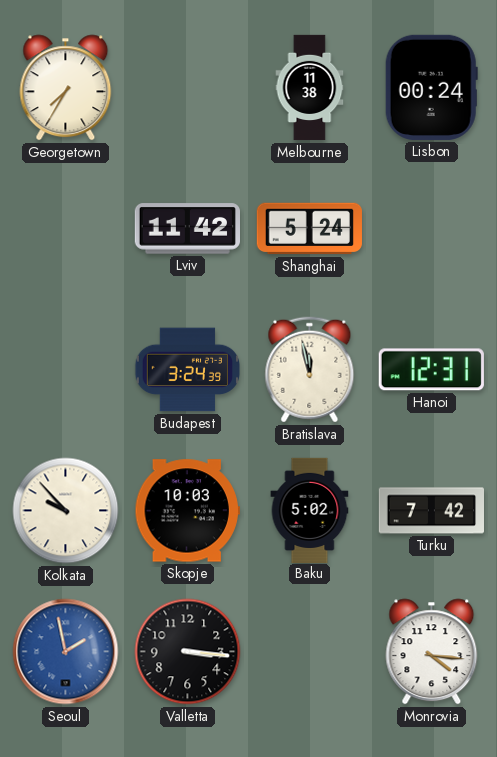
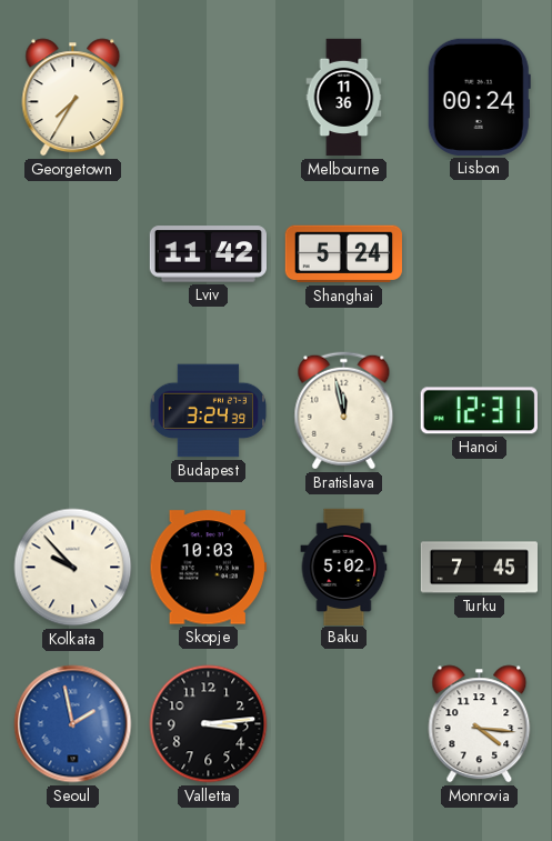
Melbourne: 11:38 -> 11:36
Turku: 7:42 -> 7:45
Valletta: 3:16 -> 3:14
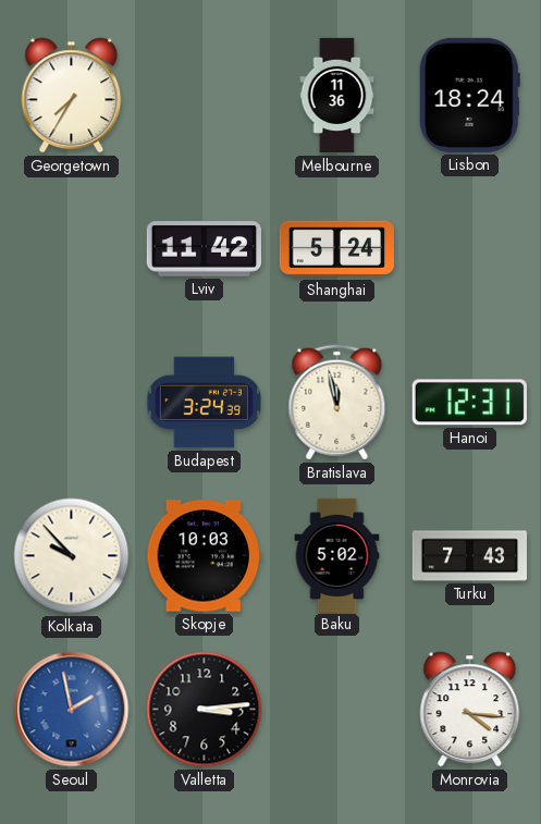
Lisbon: 00:24 -> 18:24
Turku: 7:45 -> 7:43
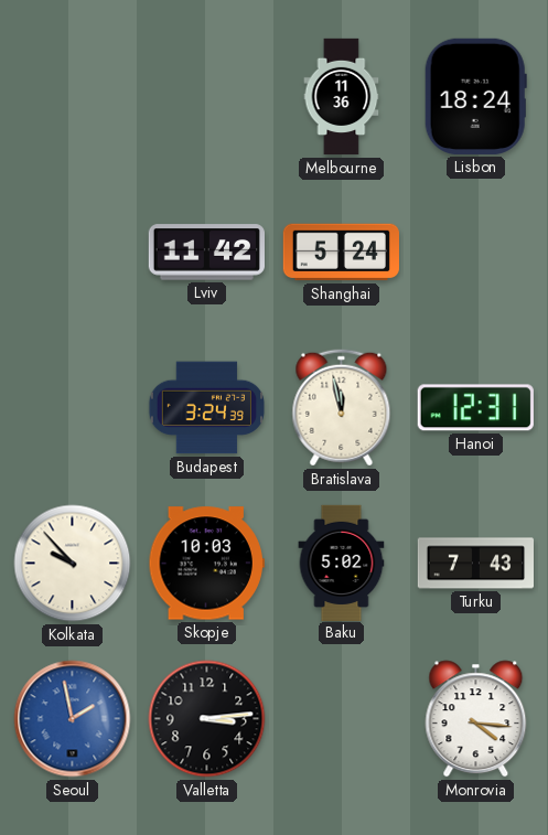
Georgetown: 7:35 -> none
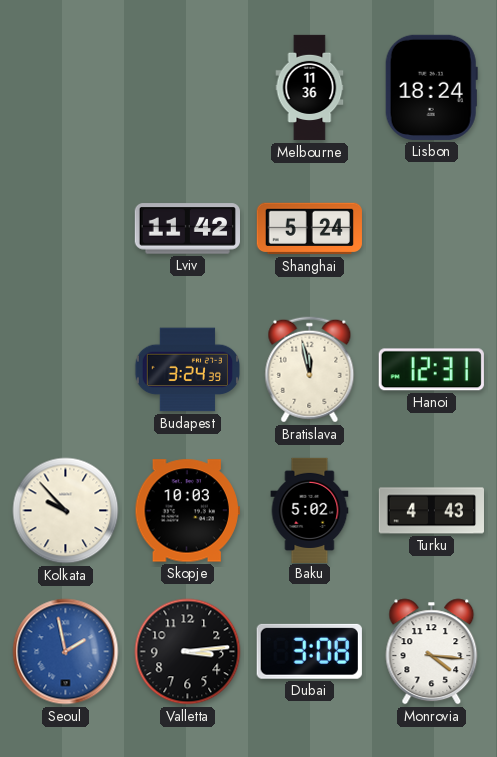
Turku: 7:43 -> 4:43
Dubai: none -> 3:08
